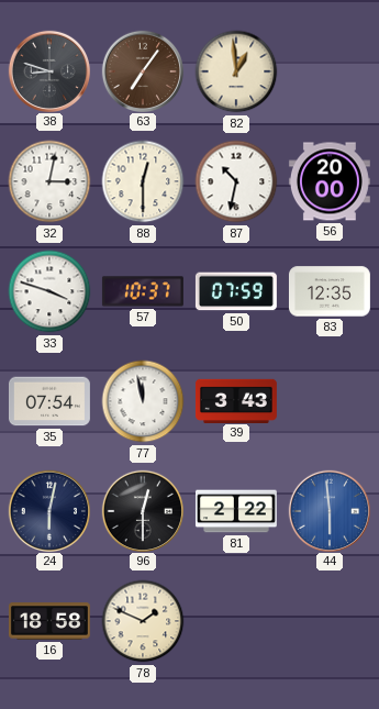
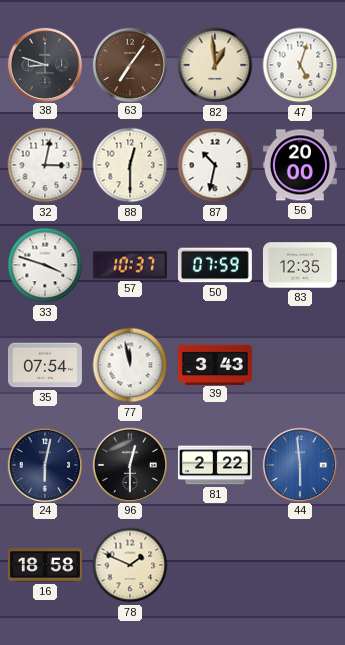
47: none -> 5:03
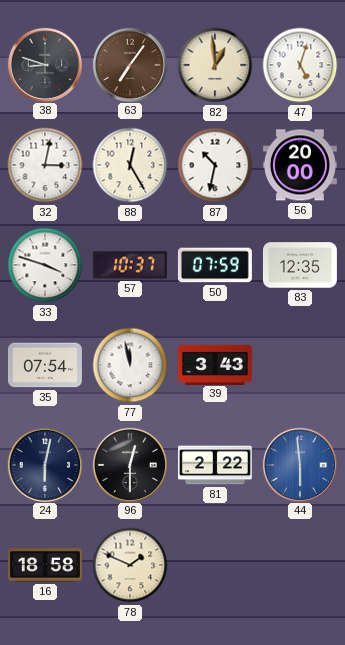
88: 12:30 -> 12:25
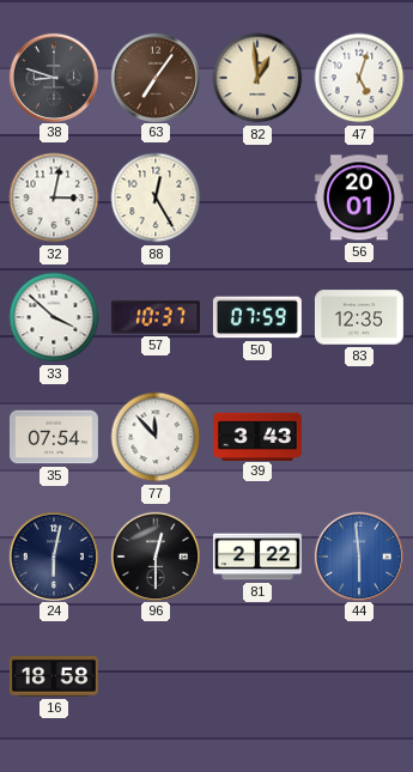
87: 10:32 -> none
56: 20:00 -> 20:01
33: 3:48 -> 3:52
77: 11:58 -> 11:53
78: 1:49 -> none
